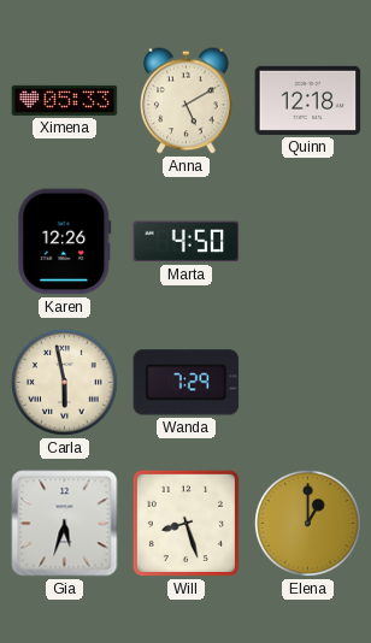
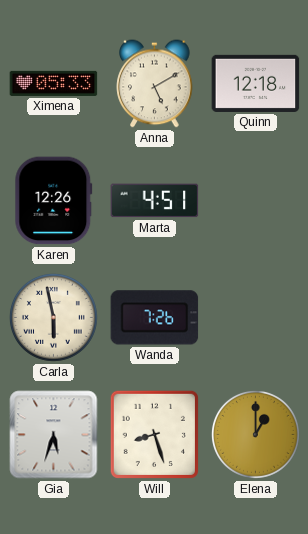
Marta: 4:50 -> 4:51
Wanda: 7:29 -> 7:26
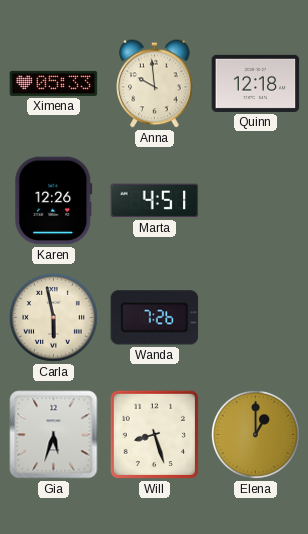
Anna: 5:10 -> 9:59
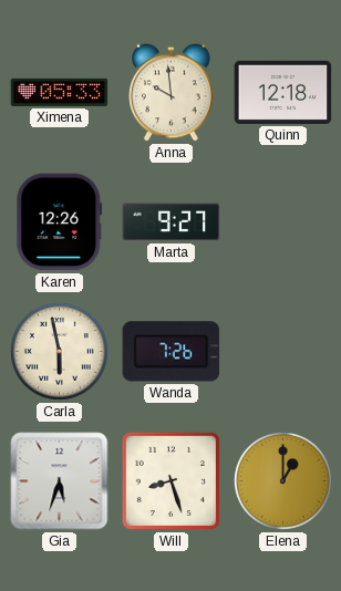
Marta: 4:51 -> 9:27
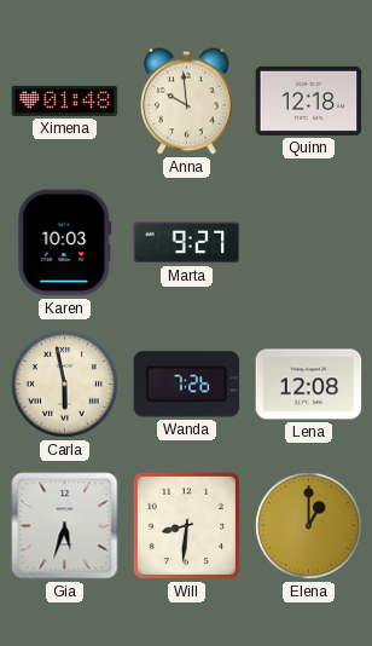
Ximena: 05:33 -> 01:48
Karen: 12:26 -> 10:03
Lena: none -> 12:08
Will: 8:27 -> 8:31
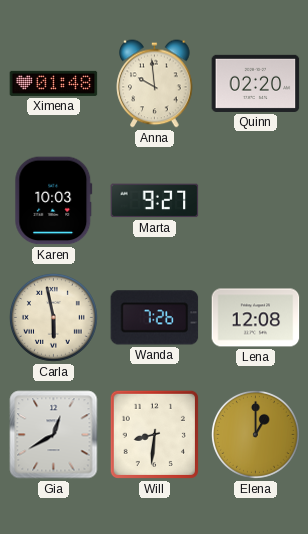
Quinn: 12:18 -> 02:20
Gia: 5:33 -> 12:40
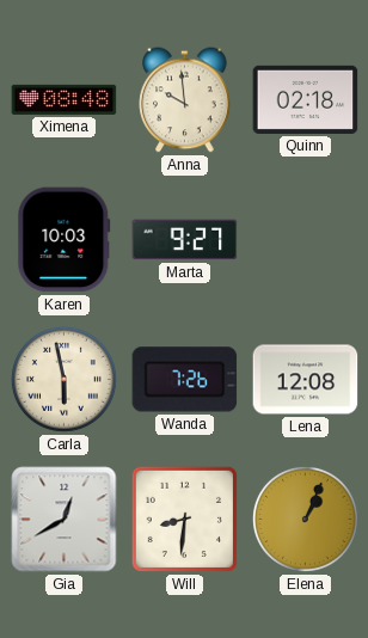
Ximena: 01:48 -> 08:48
Quinn: 02:20 -> 02:18
Elena: 1:00 -> 1:04
